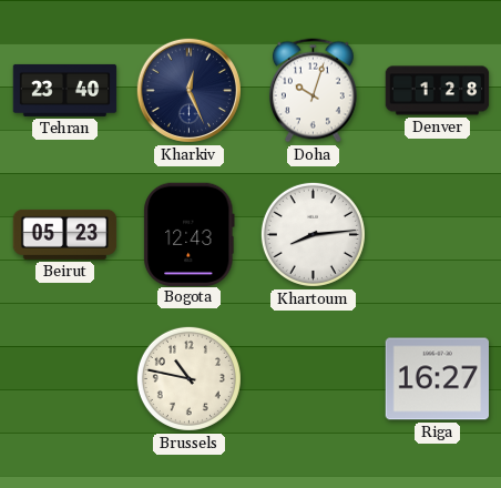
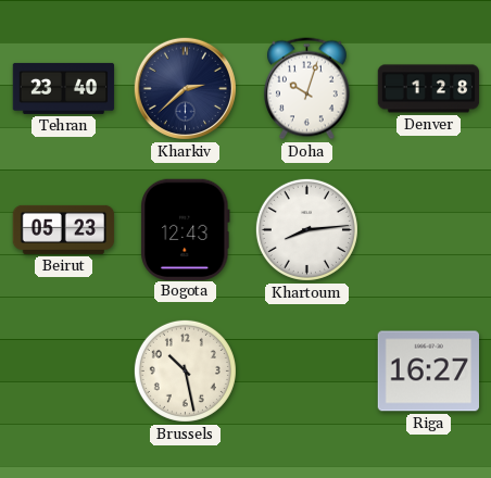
Kharkiv: 12:26 -> 2:38
Brussels: 10:47 -> 10:28
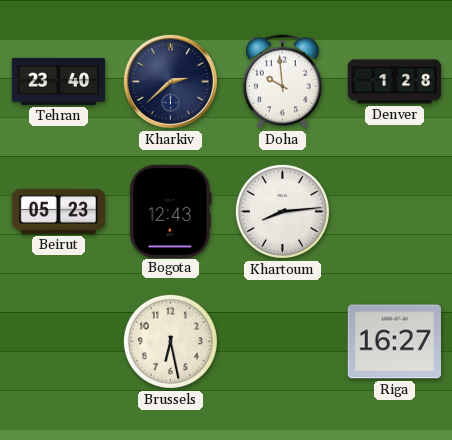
Doha: 10:03 -> 9:59
Brussels: 10:28 -> 6:28
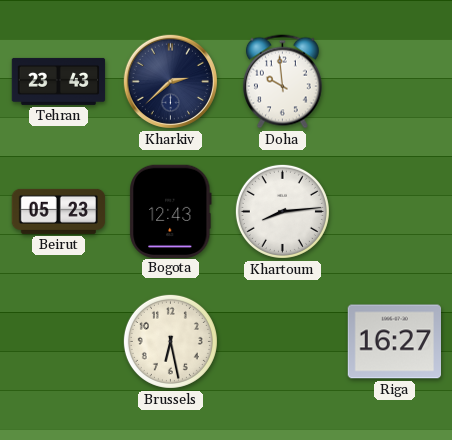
Tehran: 23:40 -> 23:43
Denver: 1:28 -> none
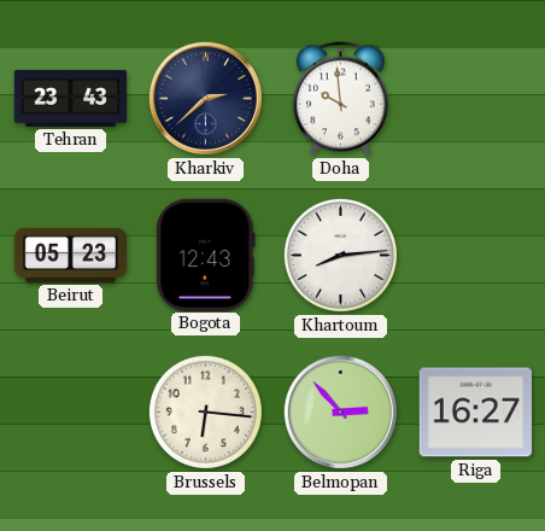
Brussels: 6:28 -> 6:16
Belmopan: none -> 2:53
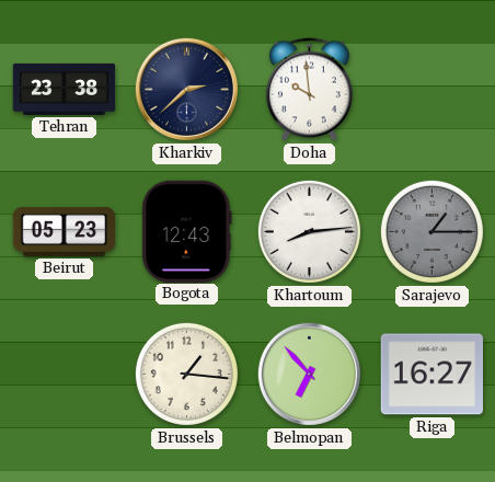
Tehran: 23:43 -> 23:38
Sarajevo: none -> 1:15
Brussels: 6:16 -> 1:16
Belmopan: 2:53 -> 6:53
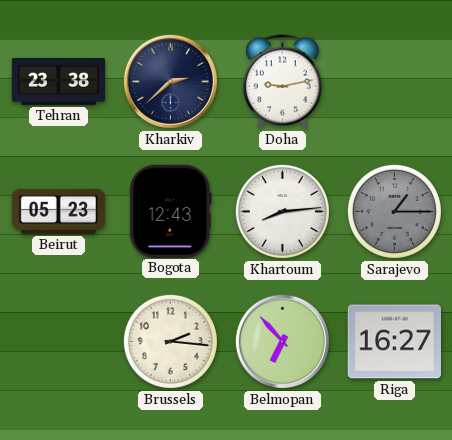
Doha: 9:59 -> 9:13
Brussels: 1:16 -> 2:16
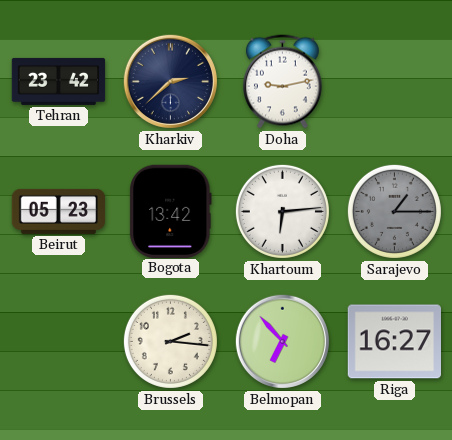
Tehran: 23:38 -> 23:42
Bogota: 12:43 -> 13:42
Khartoum: 8:14 -> 6:14
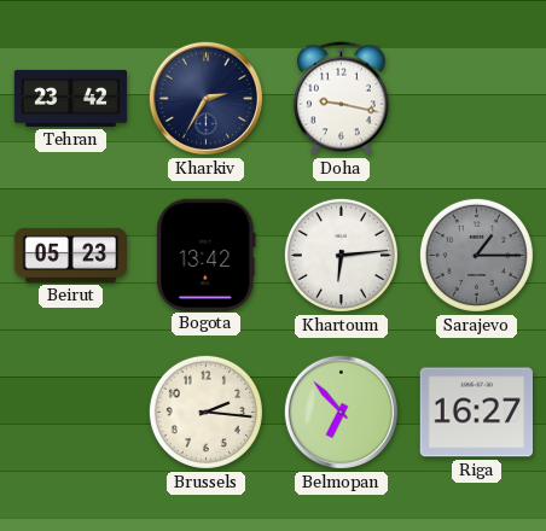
Kharkiv: 2:38 -> 2:35
Doha: 9:13 -> 9:17
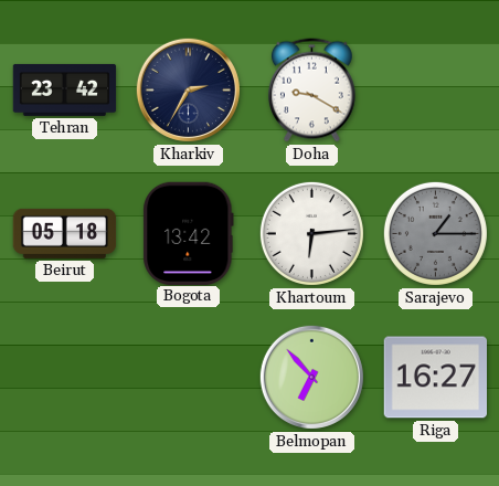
Doha: 9:17 -> 9:20
Beirut: 05:23 -> 05:18
Brussels: 2:16 -> none
